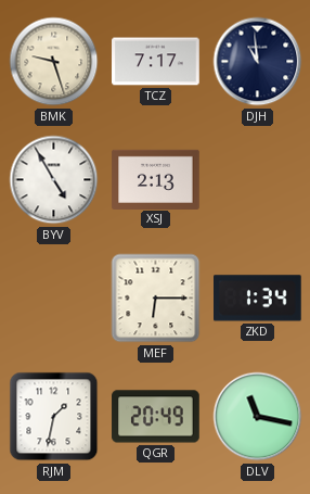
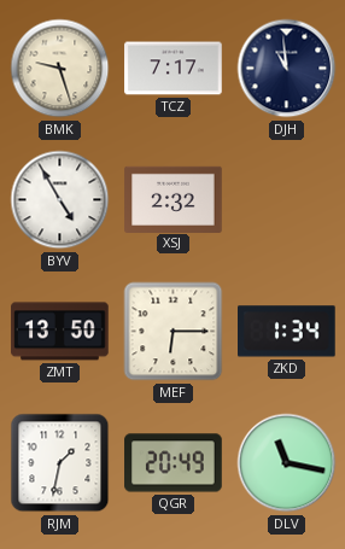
XSJ: 2:13 -> 2:32
ZMT: none -> 13:50
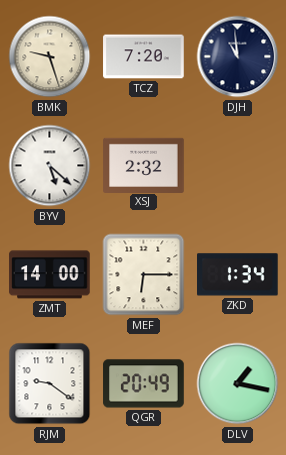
TCZ: 7:17 -> 7:20
BYV: 4:55 -> 5:22
ZMT: 13:50 -> 14:00
RJM: 1:32 -> 9:21
DLV: 11:17 -> 1:17
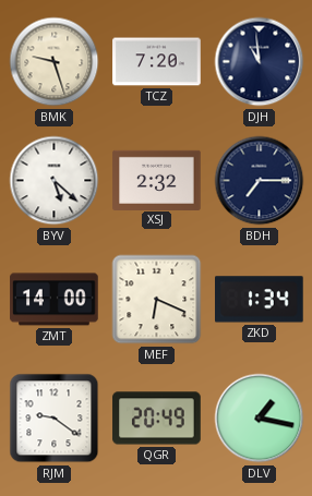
BDH: none -> 7:15
MEF: 6:15 -> 6:19
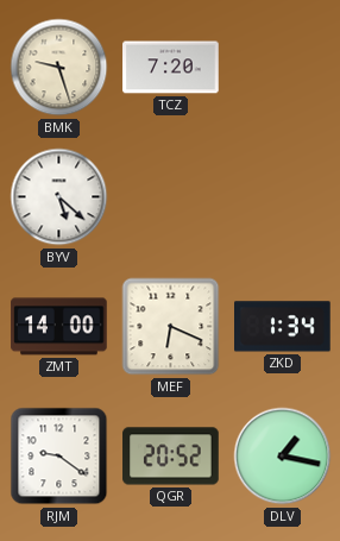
DJH: 10:59 -> none
XSJ: 2:32 -> none
BDH: 7:15 -> none
QGR: 20:49 -> 20:52
